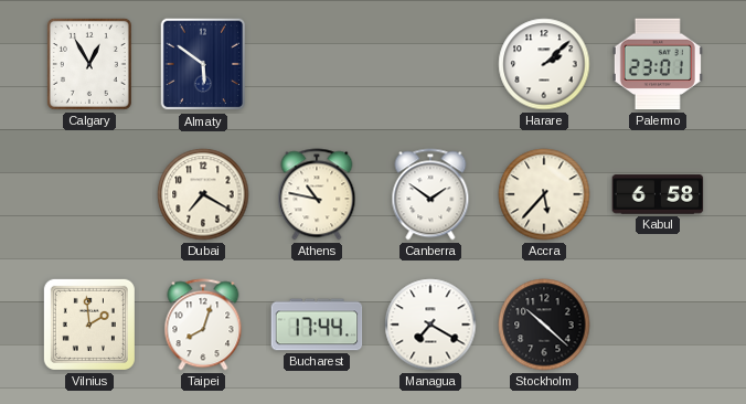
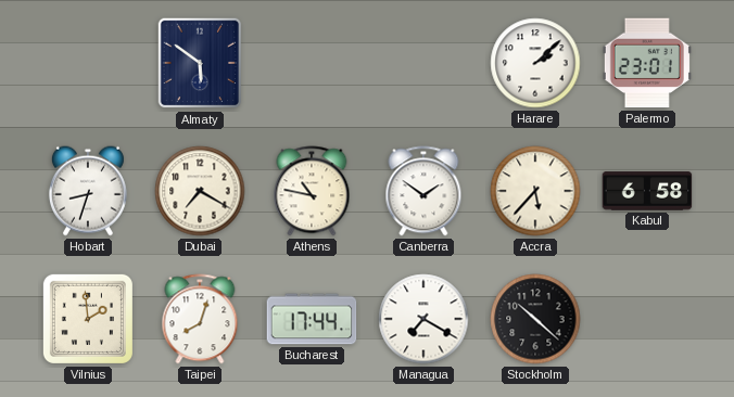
Calgary: 12:55 -> none
Hobart: none -> 8:33
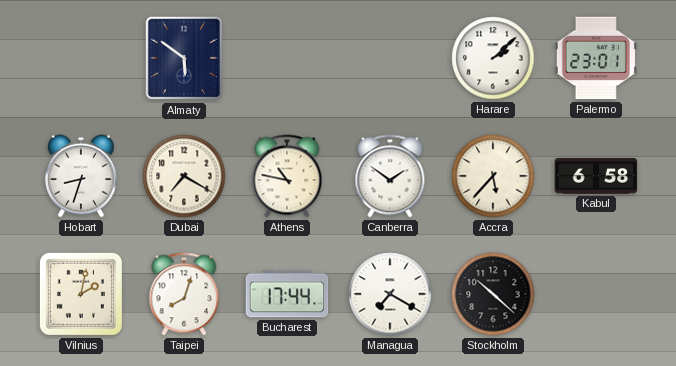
Vilnius: 1:59 -> 2:02
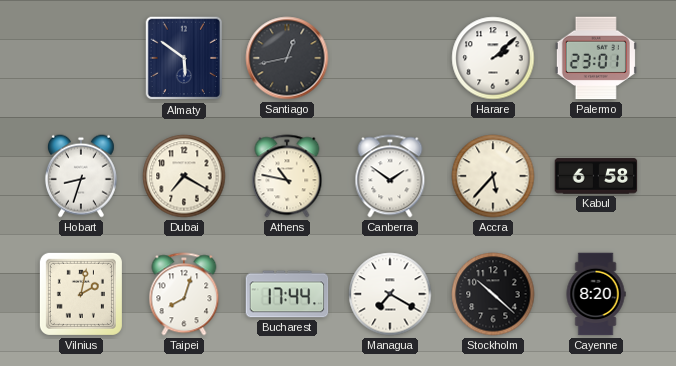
Santiago: none -> 12:43
Cayenne: none -> 8:20
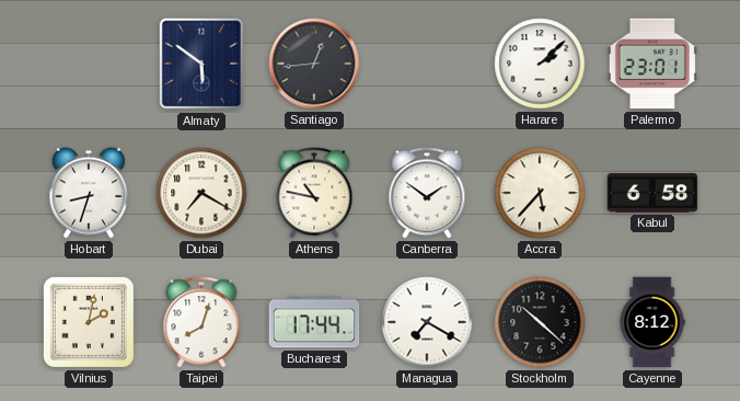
Santiago: 12:43 -> 12:44
Cayenne: 8:20 -> 8:12
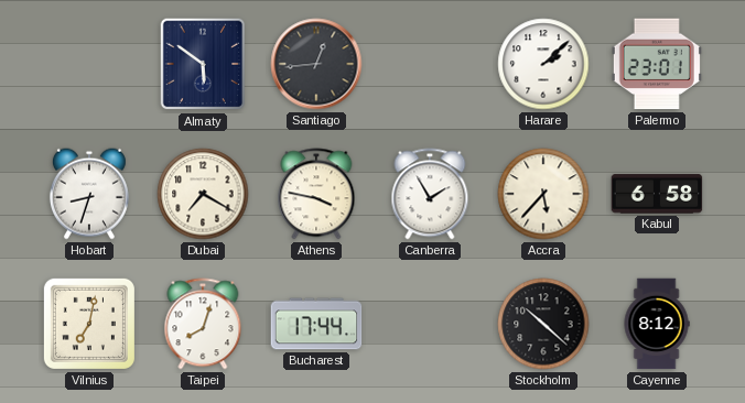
Athens: 10:47 -> 3:47
Canberra: 1:51 -> 1:55
Vilnius: 2:02 -> 7:02
Managua: 7:20 -> none
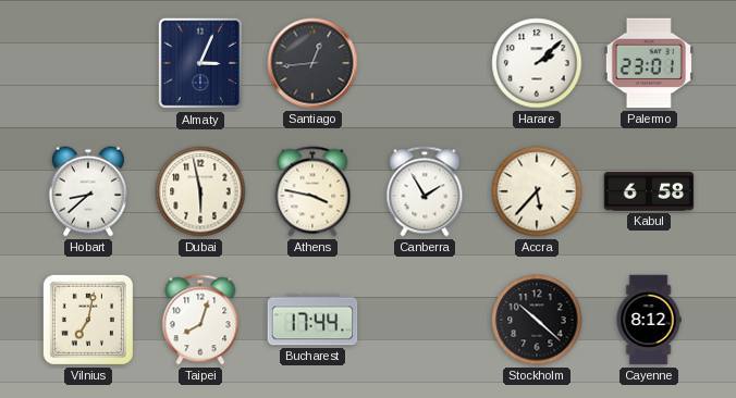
Almaty: 5:51 -> 3:04
Hobart: 8:33 -> 8:38
Dubai: 7:20 -> 5:58
